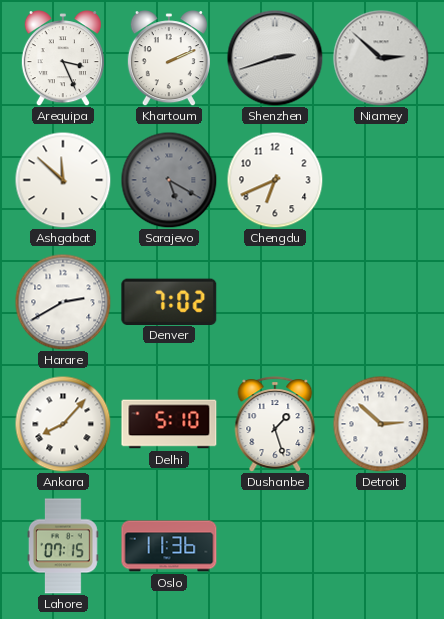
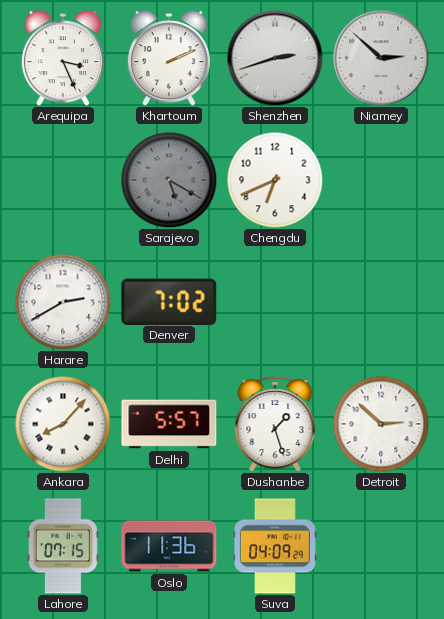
Ashgabat: 11:52 -> none
Delhi: 5:10 -> 5:57
Suva: none -> 04:09
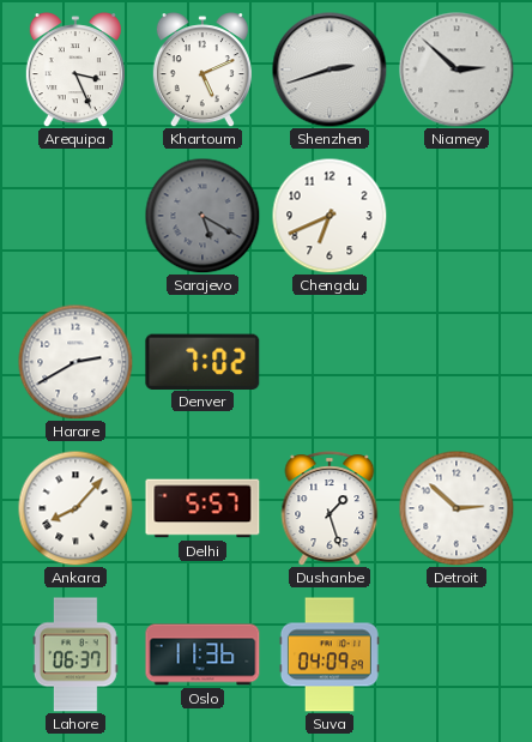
Khartoum: 2:11 -> 5:11
Lahore: 07:15 -> 06:37
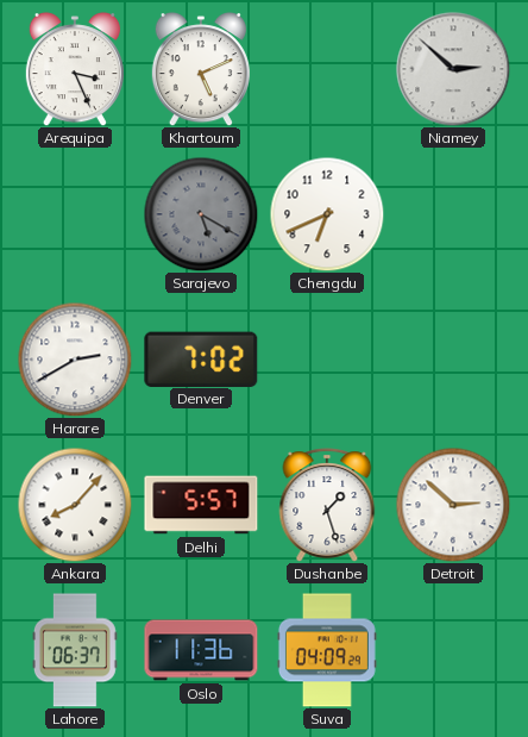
Shenzhen: 2:42 -> none
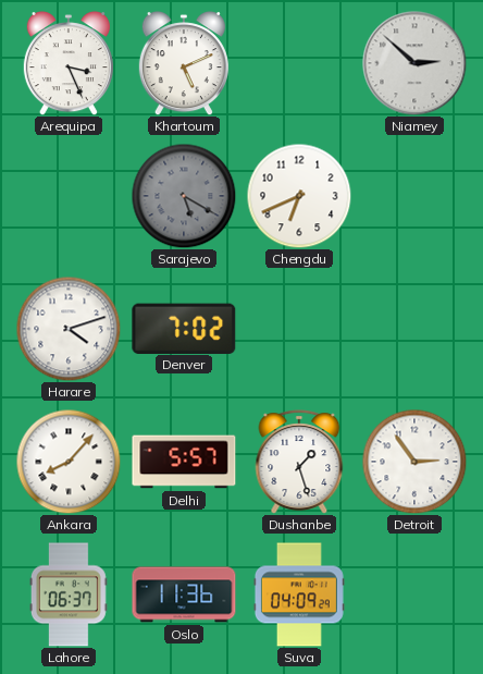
Harare: 2:40 -> 4:12
Detroit: 2:52 -> 2:54
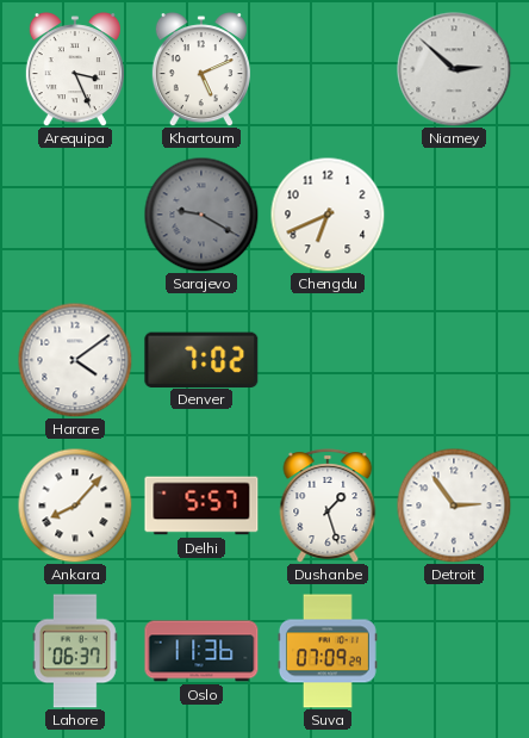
Sarajevo: 5:20 -> 9:20
Harare: 4:12 -> 4:09
Suva: 04:09 -> 07:09
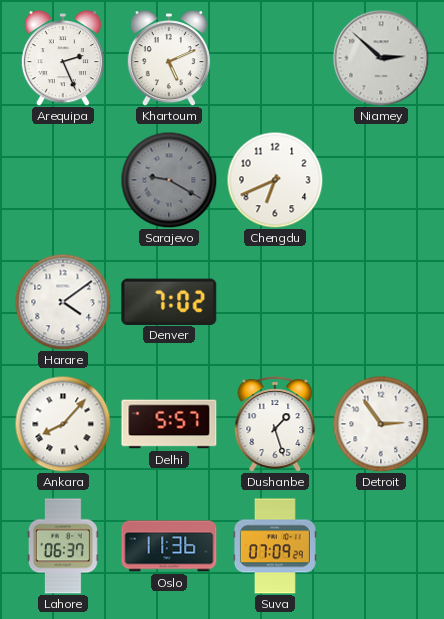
Arequipa: 3:26 -> 2:26
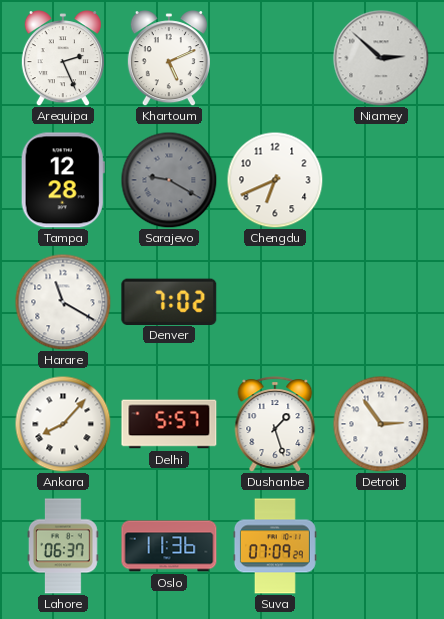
Tampa: none -> 12:28
Harare: 4:09 -> 11:20
